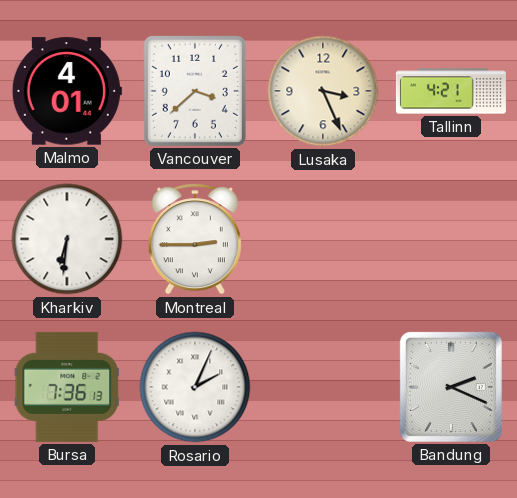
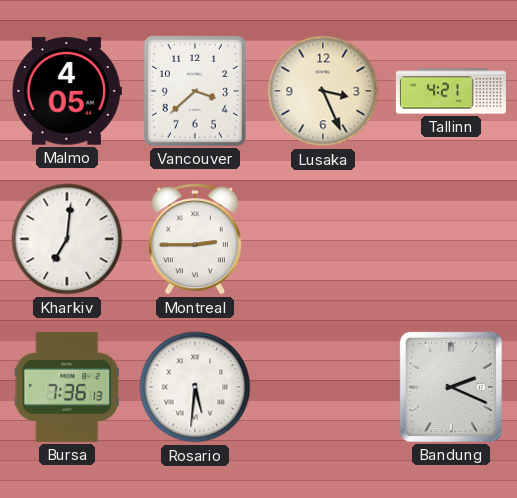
Malmo: 4:01 -> 4:05
Kharkiv: 6:31 -> 7:01
Rosario: 2:04 -> 5:31
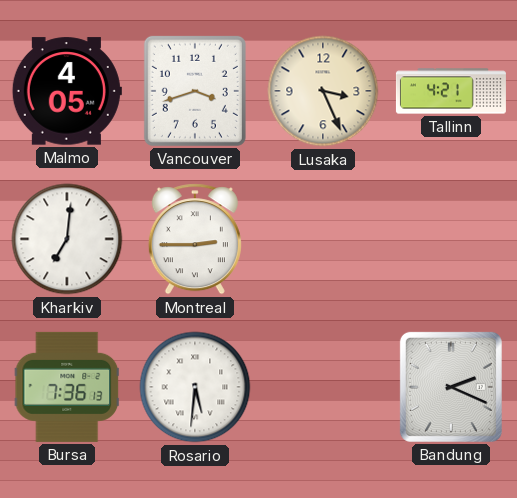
Vancouver: 3:38 -> 3:42
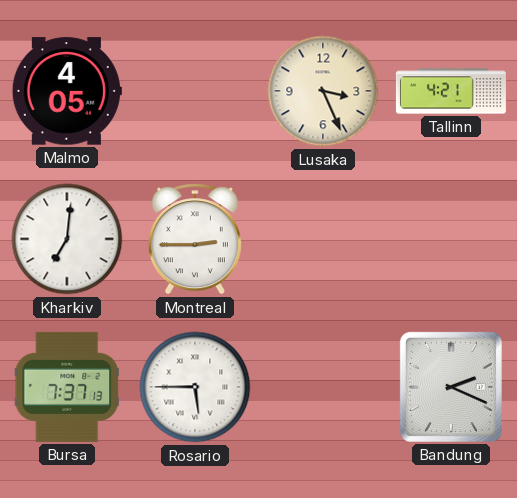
Vancouver: 3:42 -> none
Bursa: 7:36 -> 7:37
Rosario: 5:31 -> 5:45
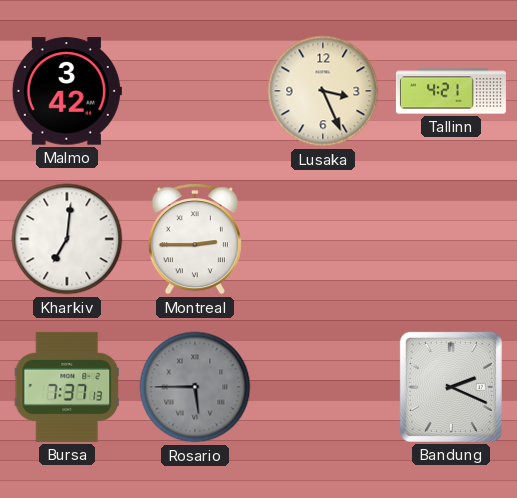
Malmo: 4:05 -> 3:42
Rosario dial: white -> grey
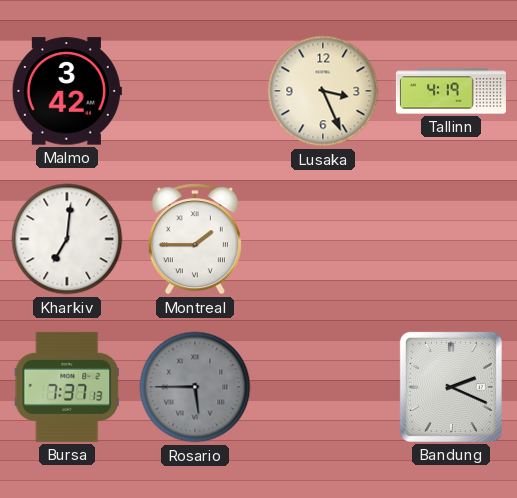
Tallinn: 4:21 -> 4:19
Montreal: 2:45 -> 1:45
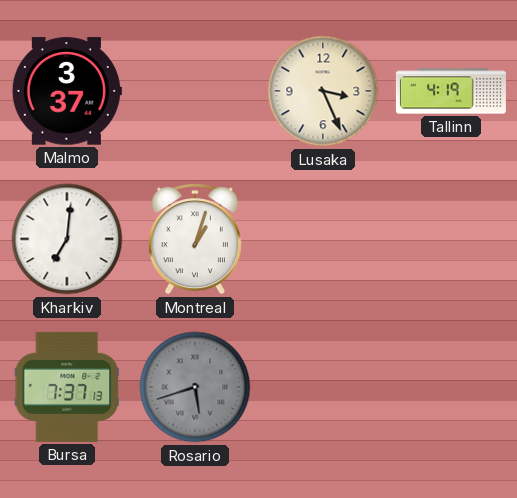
Malmo: 3:42 -> 3:37
Montreal: 1:45 -> 1:03
Rosario: 5:45 -> 5:42
Bandung: 2:19 -> none
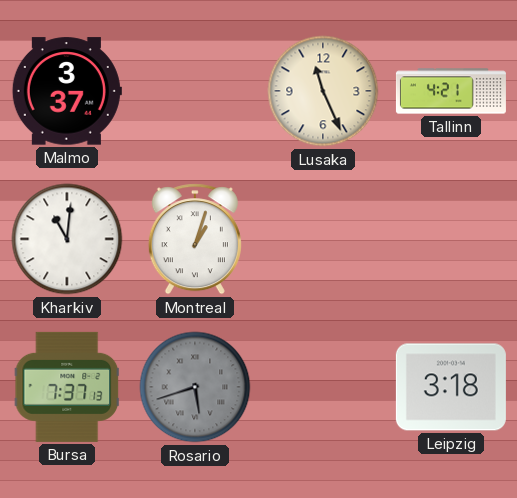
Lusaka: 3:26 -> 11:26
Tallinn: 4:19 -> 4:21
Kharkiv: 7:01 -> 11:01
Leipzig: none -> 3:18
